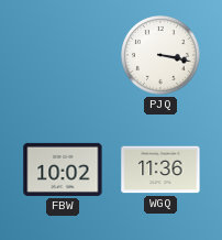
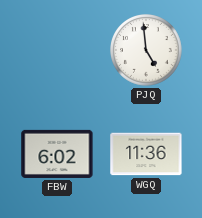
PJQ: 3:17 -> 4:59
FBW: 10:02 -> 6:02
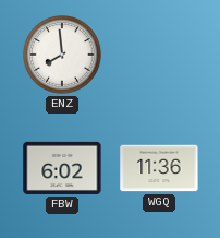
ENZ: none -> 7:59
PJQ: 4:59 -> none
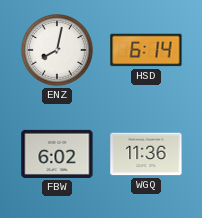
ENZ: 7:59 -> 8:02
HSD: none -> 6:14
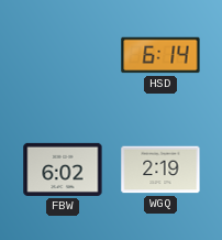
ENZ: 8:02 -> none
WGQ: 11:36 -> 2:19
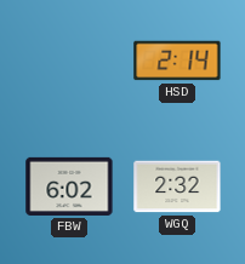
HSD: 6:14 -> 2:14
WGQ: 2:19 -> 2:32
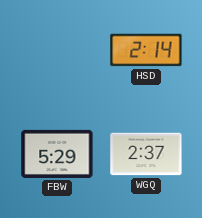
FBW: 6:02 -> 5:29
WGQ: 2:32 -> 2:37
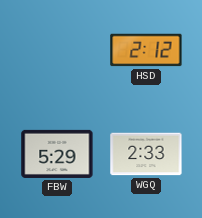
HSD: 2:14 -> 2:12
WGQ: 2:37 -> 2:33
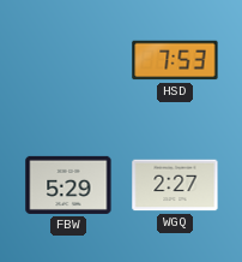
HSD: 2:12 -> 7:53
WGQ: 2:33 -> 2:27
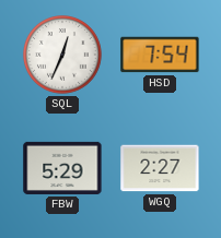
SQL: none -> 12:34
HSD: 7:53 -> 7:54
